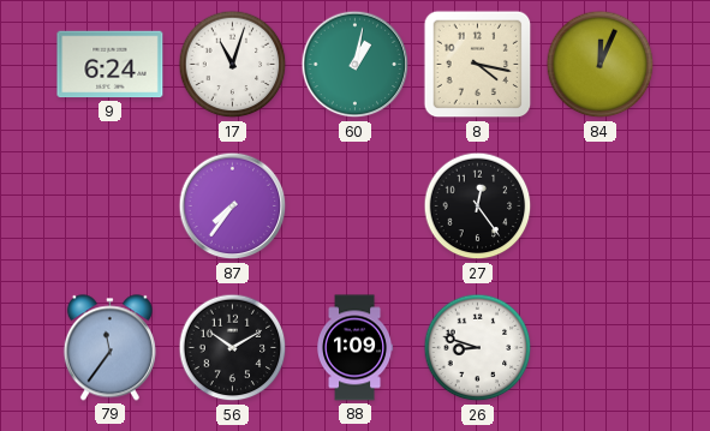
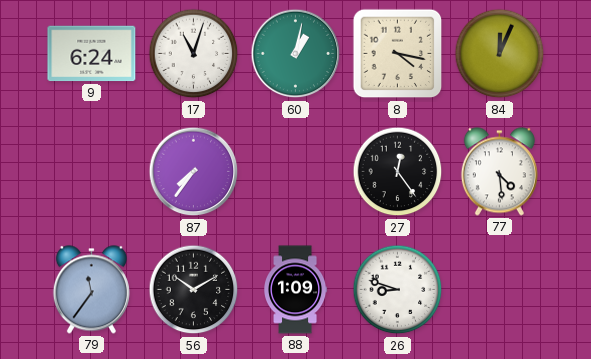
77: none -> 4:29
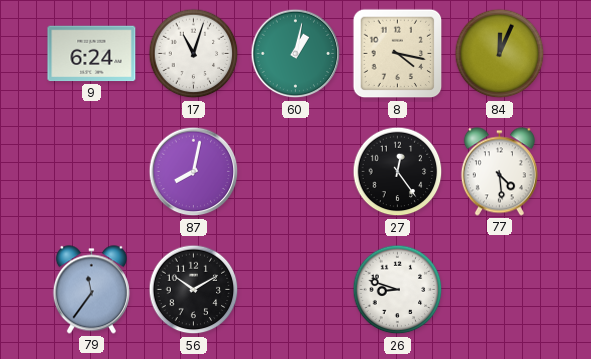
87: 7:36 -> 8:02
88: 1:09 -> none
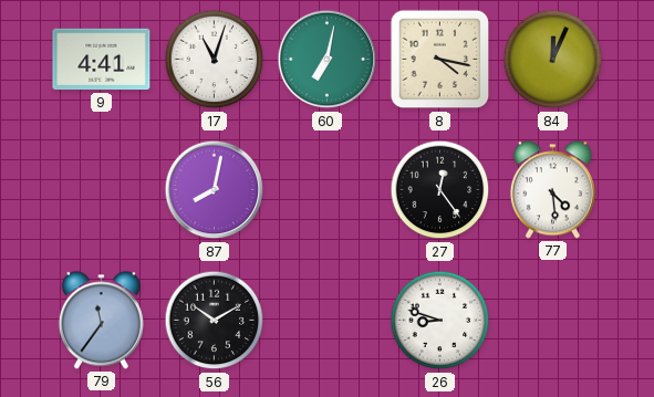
9: 6:24 -> 4:41
60: 1:02 -> 7:02
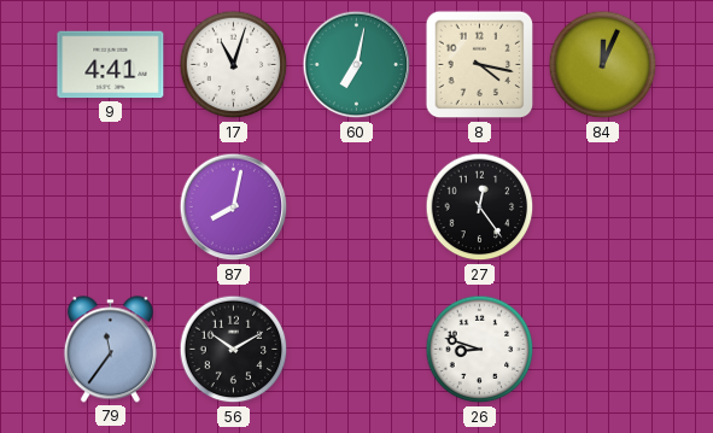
77: 4:29 -> none
